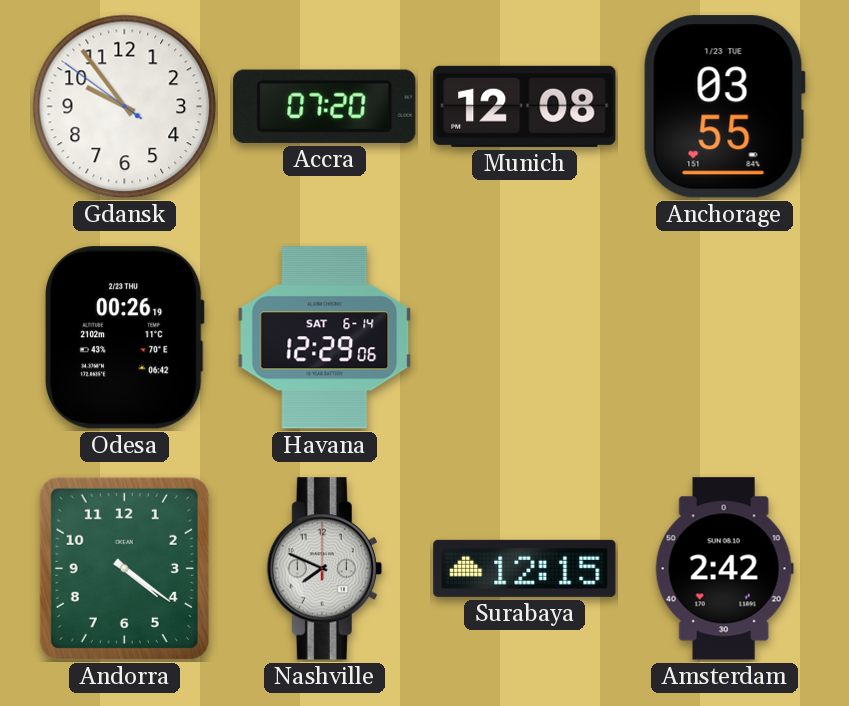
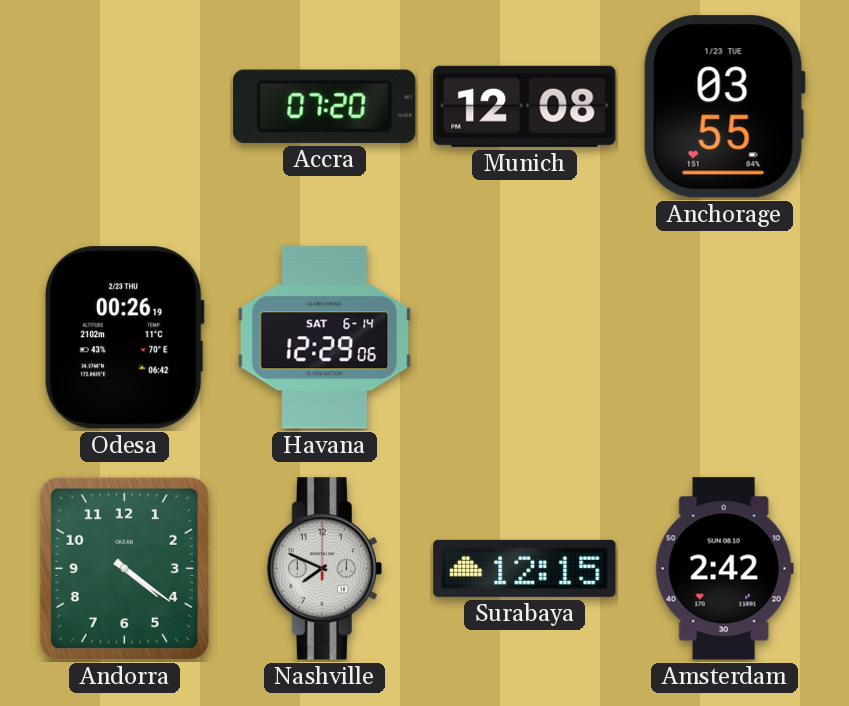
Gdansk: 9:53 -> none
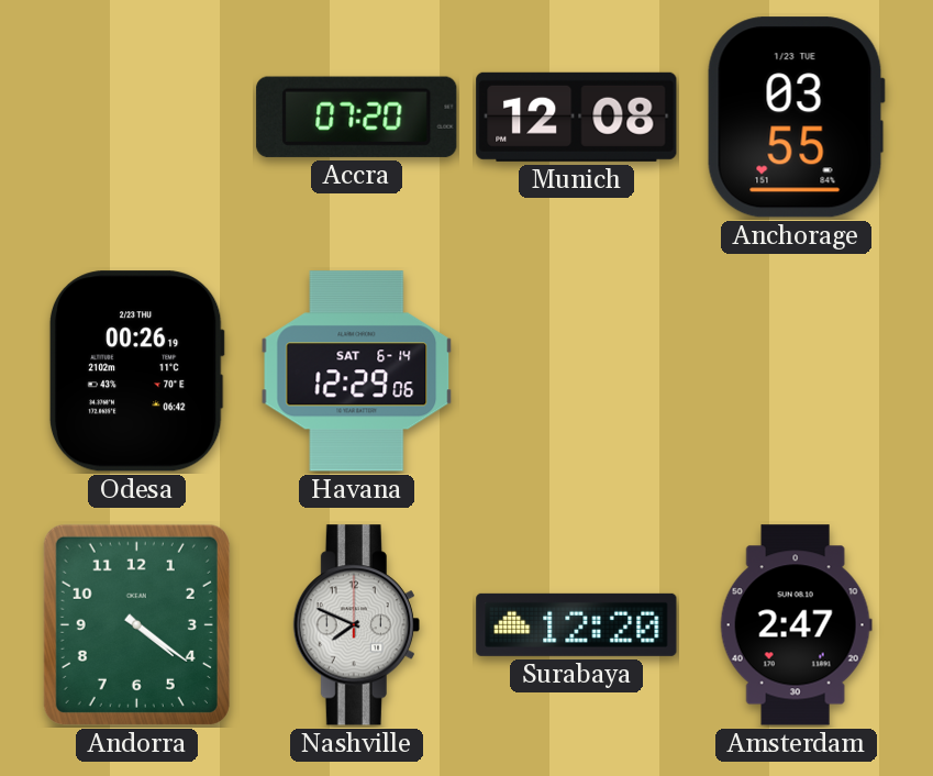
Surabaya: 12:15 -> 12:20
Amsterdam: 2:42 -> 2:47
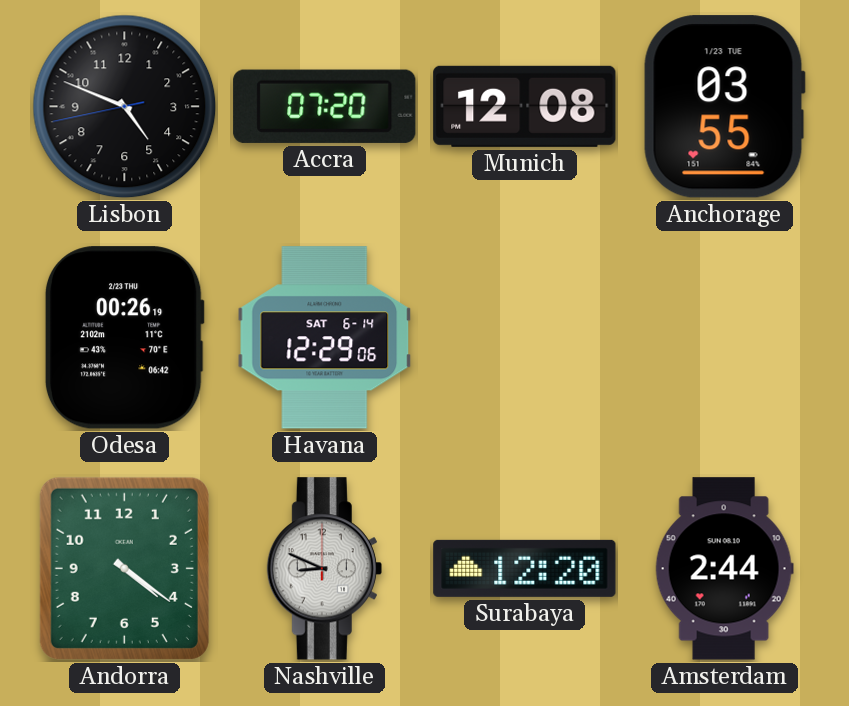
Lisbon: none -> 4:48
Nashville: 7:49 -> 8:49
Amsterdam: 2:47 -> 2:44
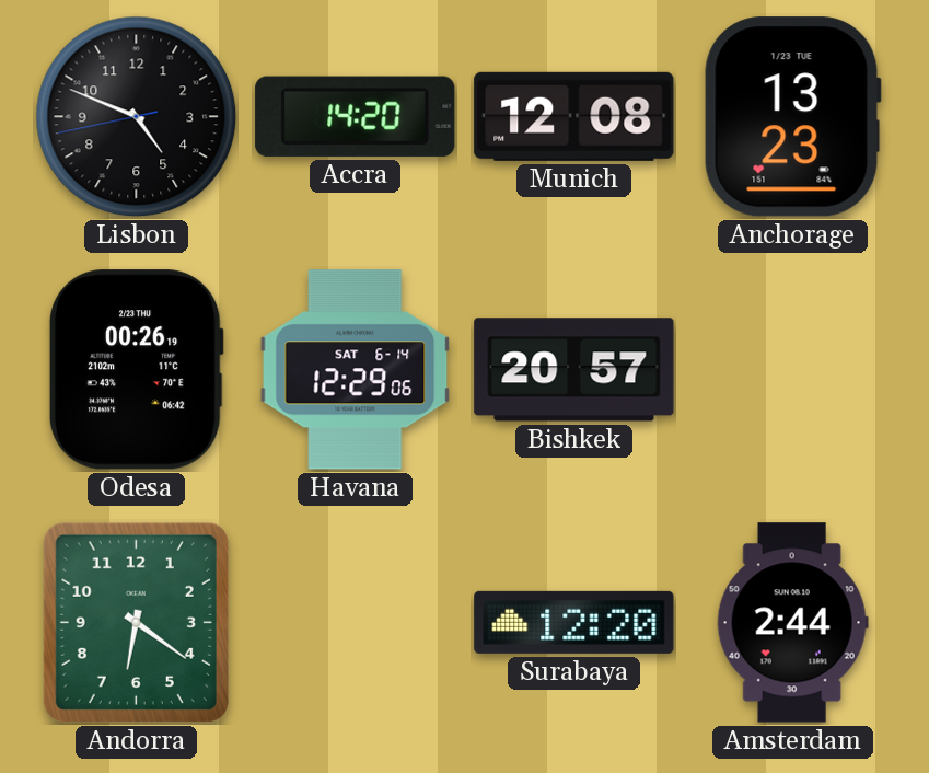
Accra: 07:20 -> 14:20
Anchorage: 03:55 -> 13:23
Bishkek: none -> 20:57
Andorra: 4:21 -> 6:21
Nashville: 8:49 -> none
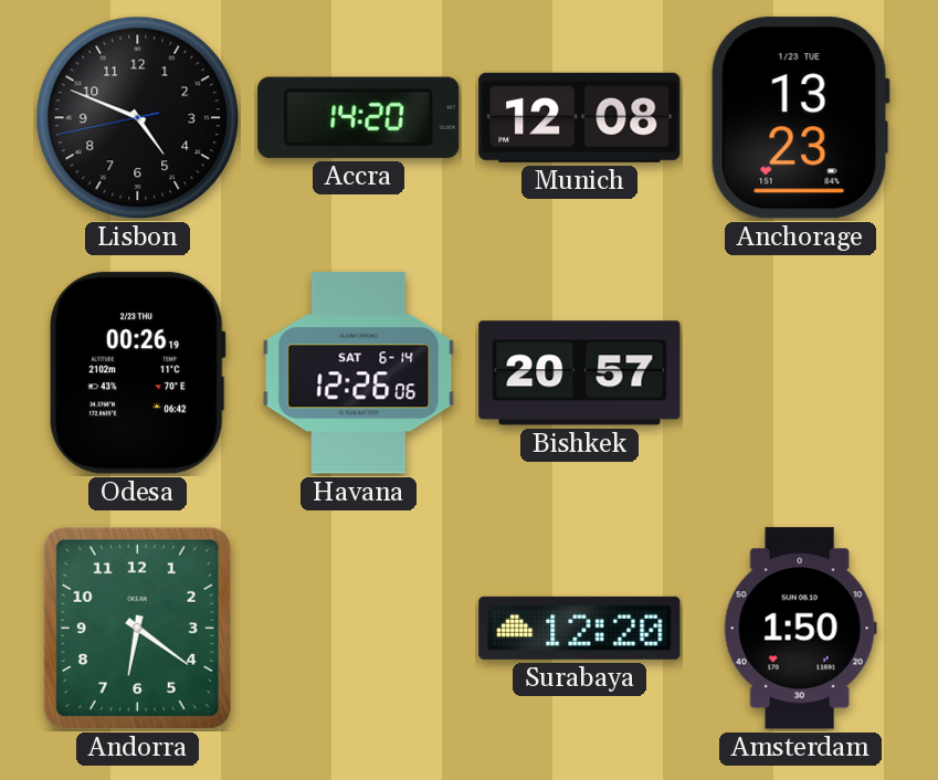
Havana: 12:29 -> 12:26
Amsterdam: 2:44 -> 1:50
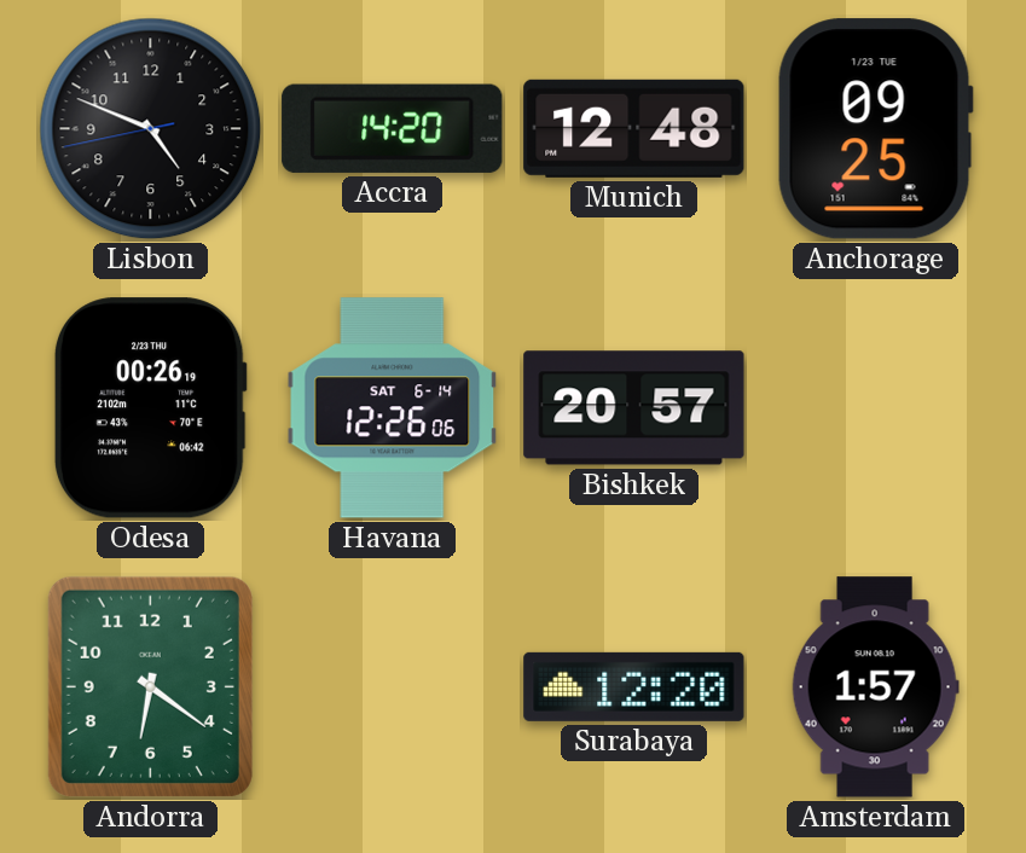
Munich: 12:08 -> 12:48
Anchorage: 13:23 -> 09:25
Amsterdam: 1:50 -> 1:57
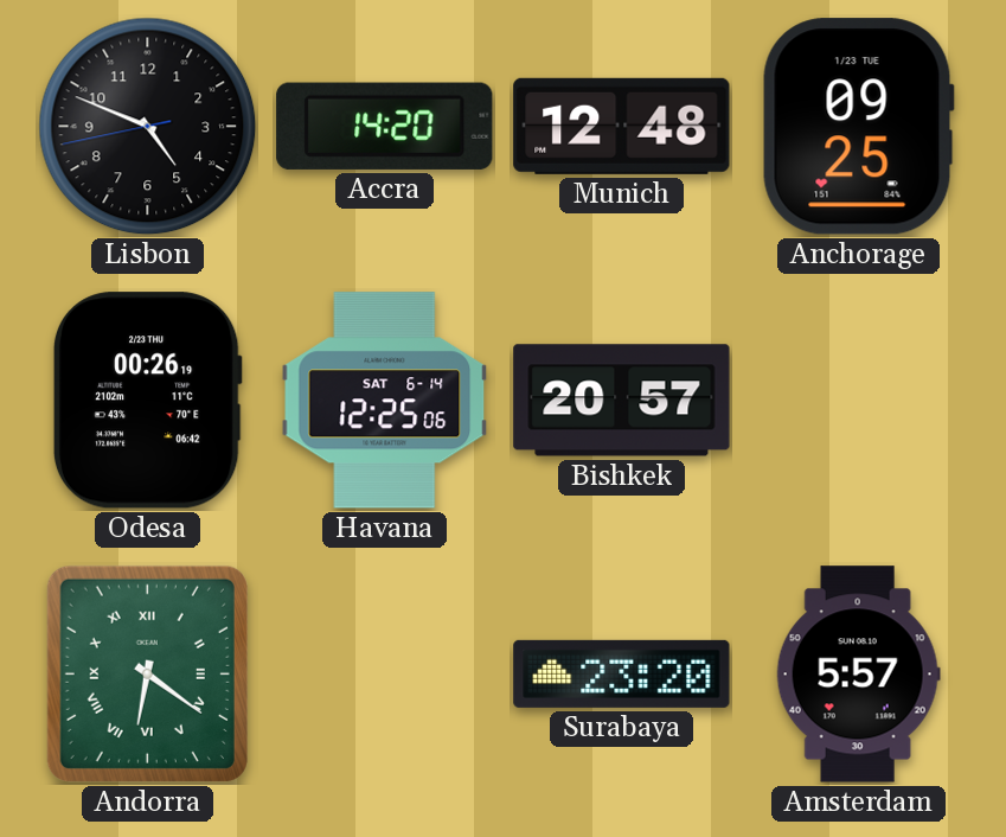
Havana: 12:26 -> 12:25
Andorra numerals: Arabic -> Roman
Surabaya: 12:20 -> 23:20
Amsterdam: 1:57 -> 5:57
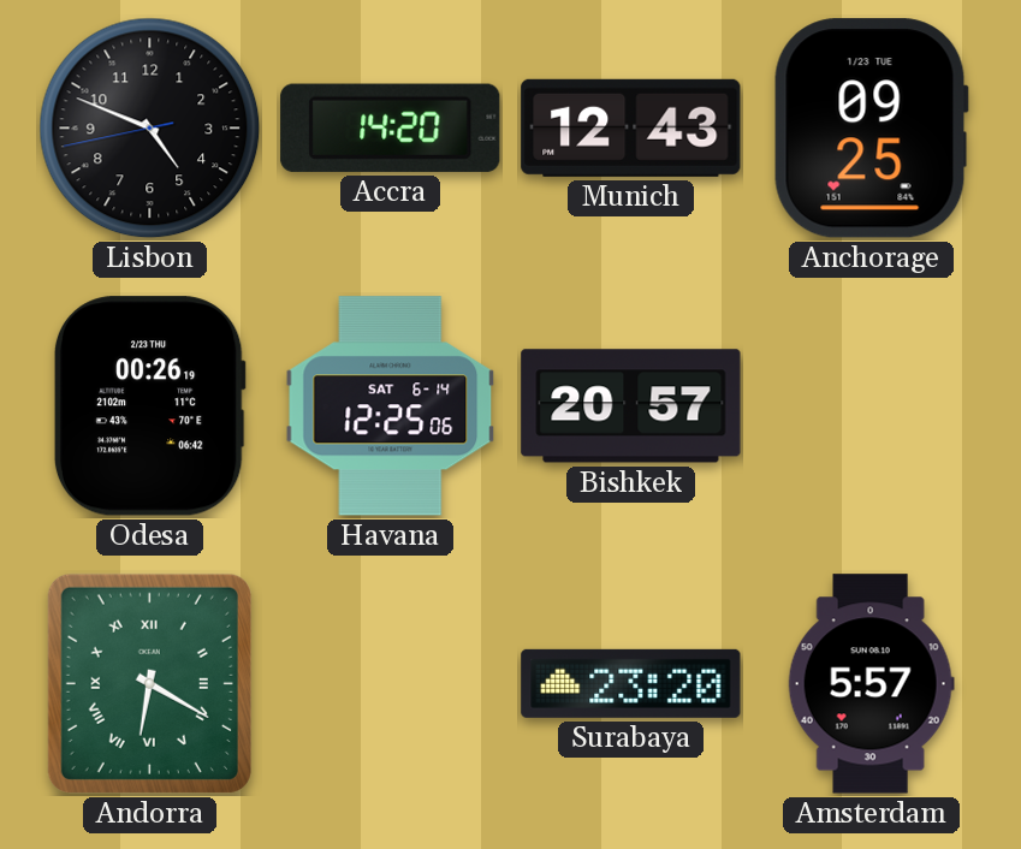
Munich: 12:48 -> 12:43
Andorra: 6:21 -> 6:20
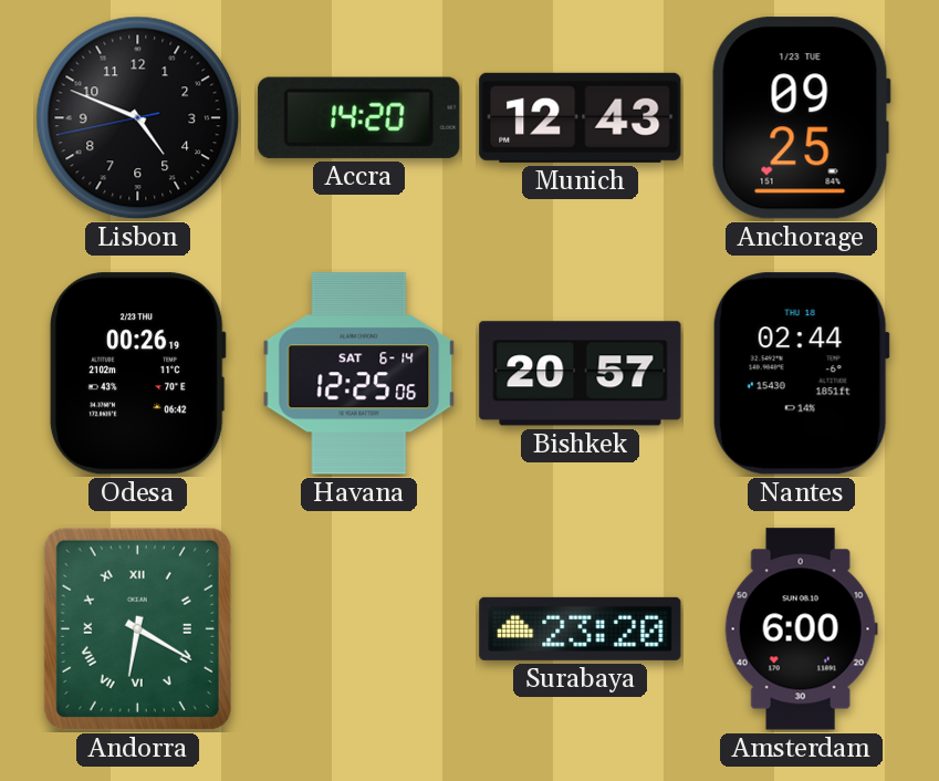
Nantes: none -> 02:44
Amsterdam: 5:57 -> 6:00
